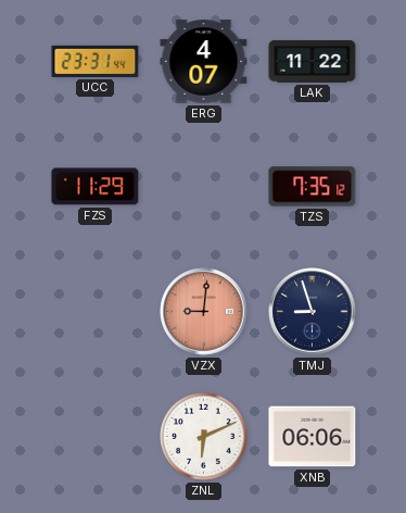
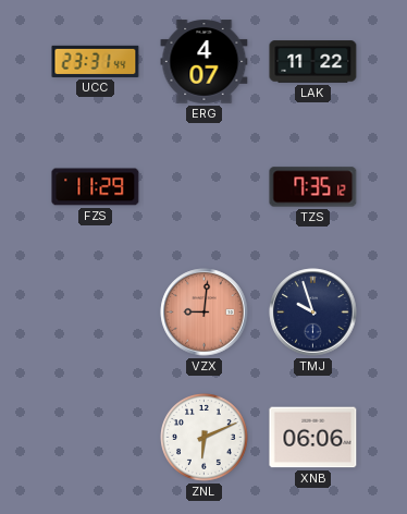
TMJ: 8:57 -> 9:57
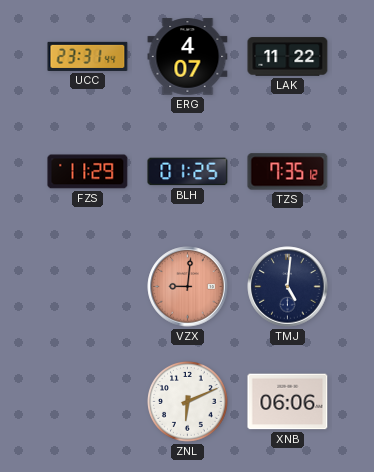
BLH: none -> 01:25
TMJ: 9:57 -> 5:01
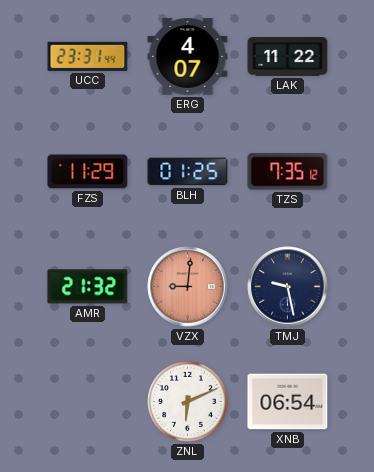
AMR: none -> 21:32
TMJ: 5:01 -> 9:28
XNB: 06:06 -> 06:54
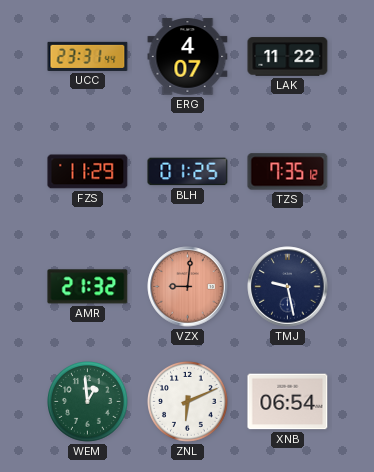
WEM: none -> 12:59
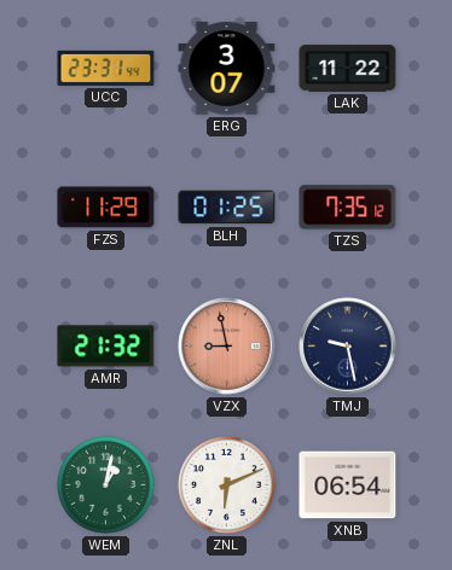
ERG: 4:07 -> 3:07
VZX: 9:01 -> 8:58
WEM: 12:59 -> 1:02
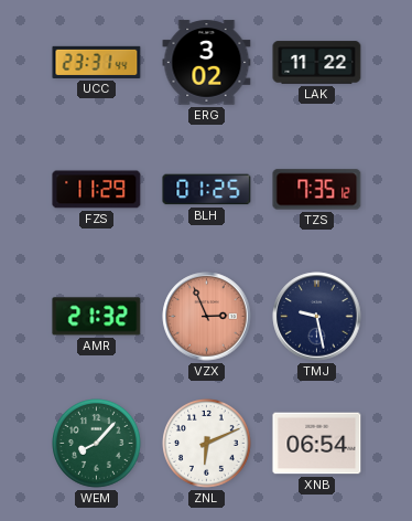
ERG: 3:07 -> 3:02
VZX: 8:58 -> 2:56
WEM: 1:02 -> 8:07
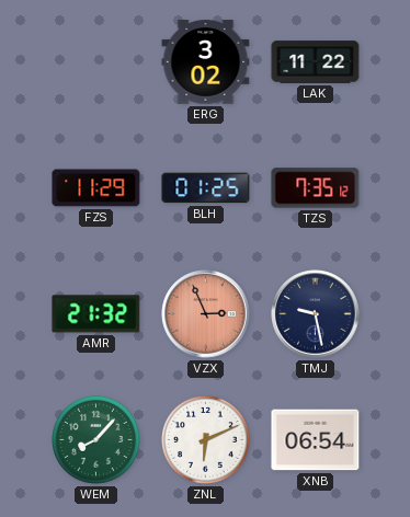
UCC: 23:31 -> none
